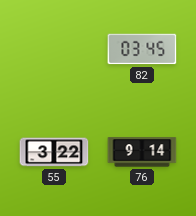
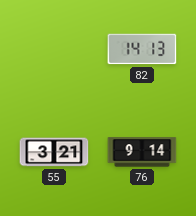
82: 03:45 -> 14:13
55: 3:22 -> 3:21
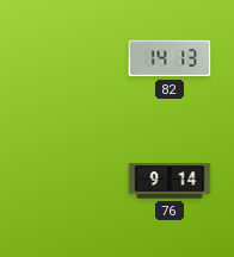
55: 3:21 -> none
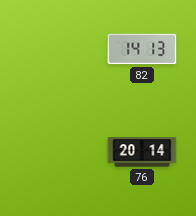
76: 9:14 -> 20:14
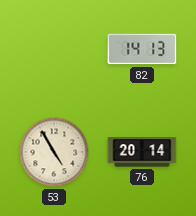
53: none -> 4:55
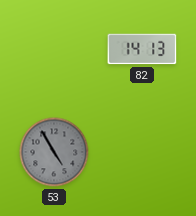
53 dial: cream -> grey
76: 20:14 -> none
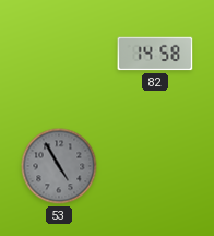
82: 14:13 -> 14:58
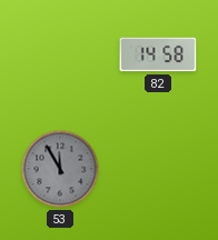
53: 4:55 -> 11:55
